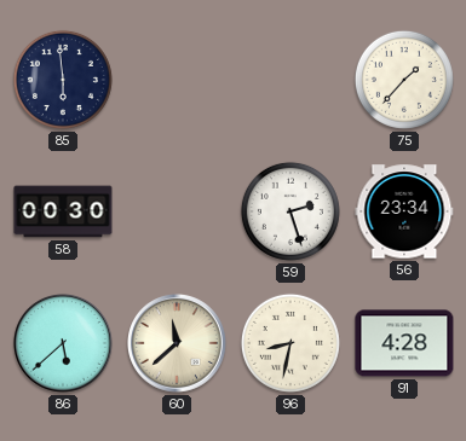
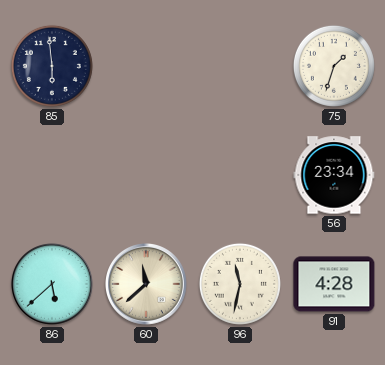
75: 1:37 -> 1:33
58: 00:30 -> none
59: 2:27 -> none
96: 8:32 -> 11:32
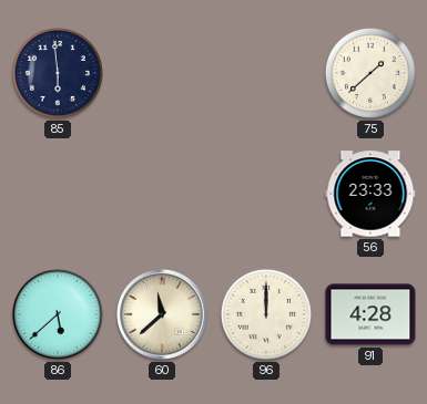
75: 1:33 -> 1:38
56: 23:34 -> 23:33
96: 11:32 -> 12:00
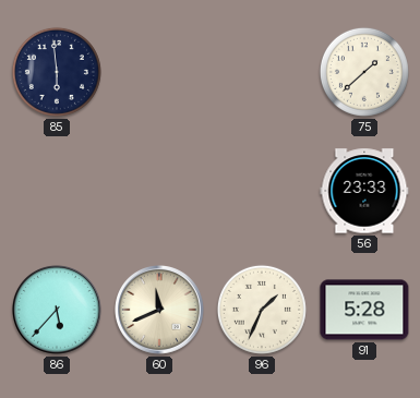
86: 5:38 -> 5:37
60: 11:38 -> 11:41
96: 12:00 -> 1:34
91: 4:28 -> 5:28
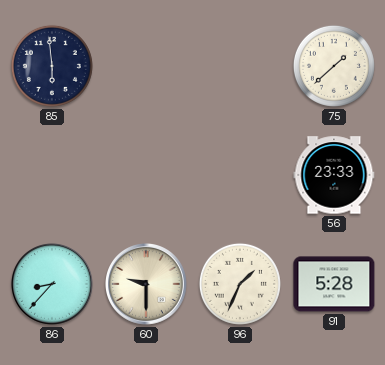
86: 5:37 -> 8:37
60: 11:41 -> 9:30
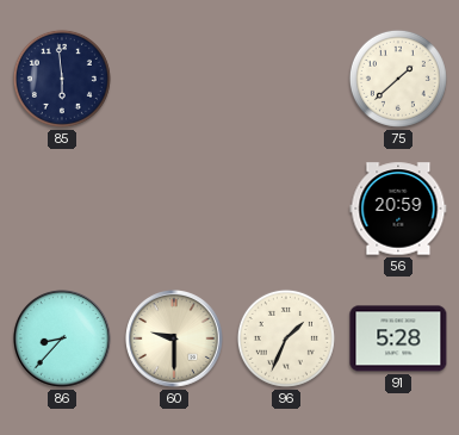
56: 23:33 -> 20:59
